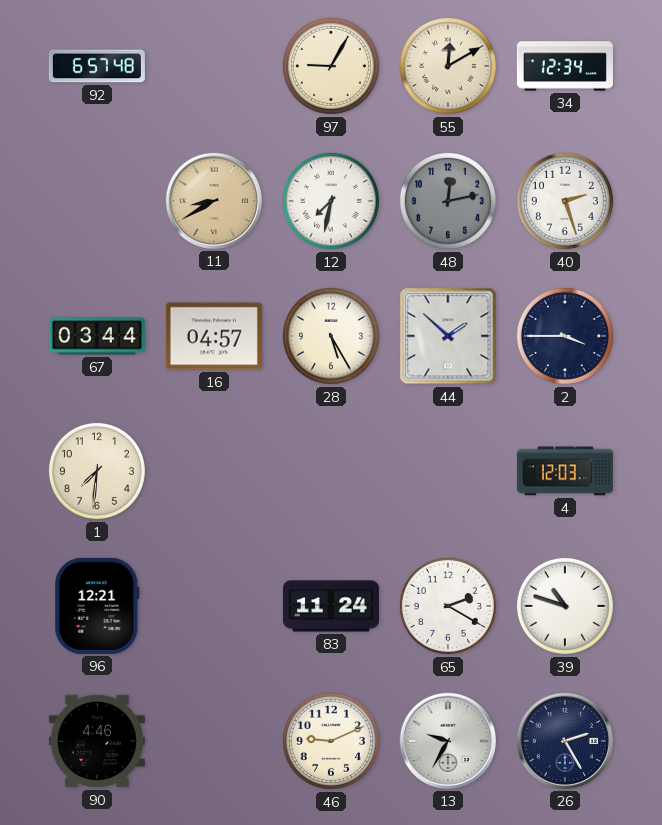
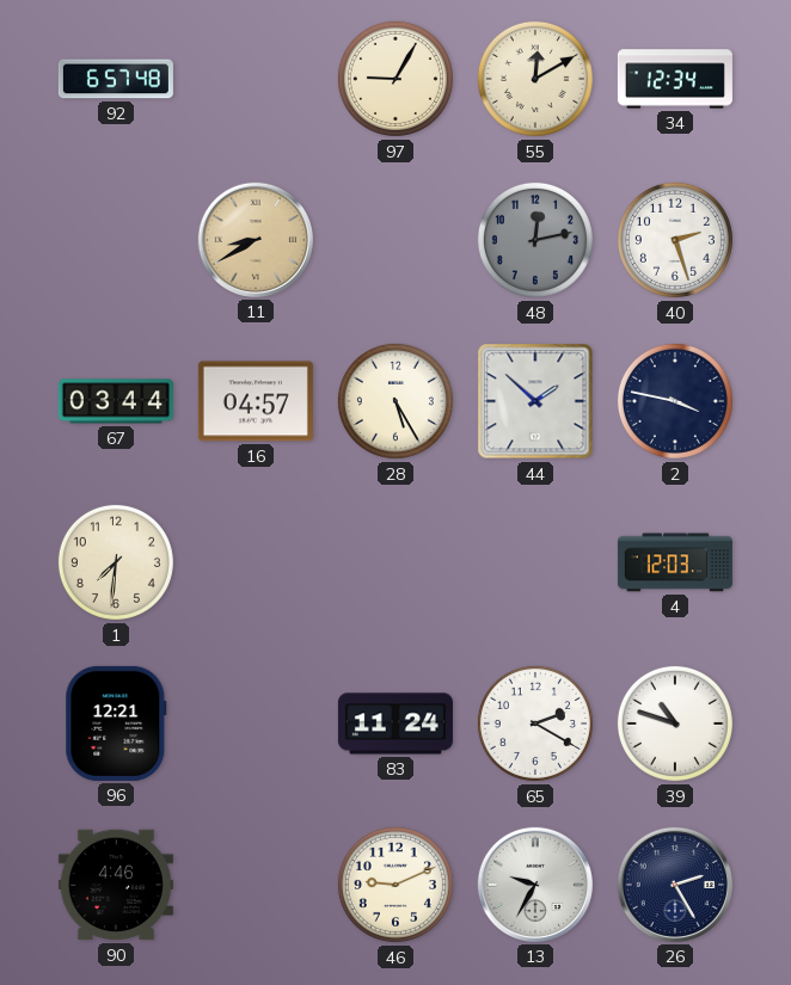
12: 7:32 -> none
2: 3:45 -> 3:47
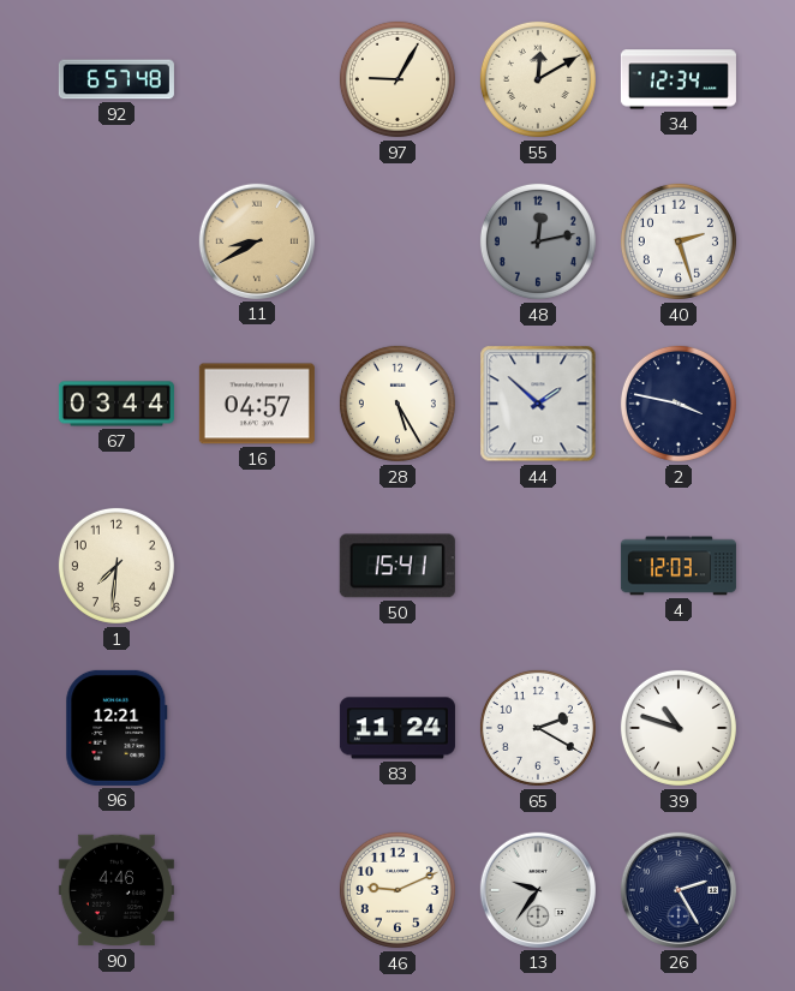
50: none -> 15:41
13: 9:35 -> 9:36
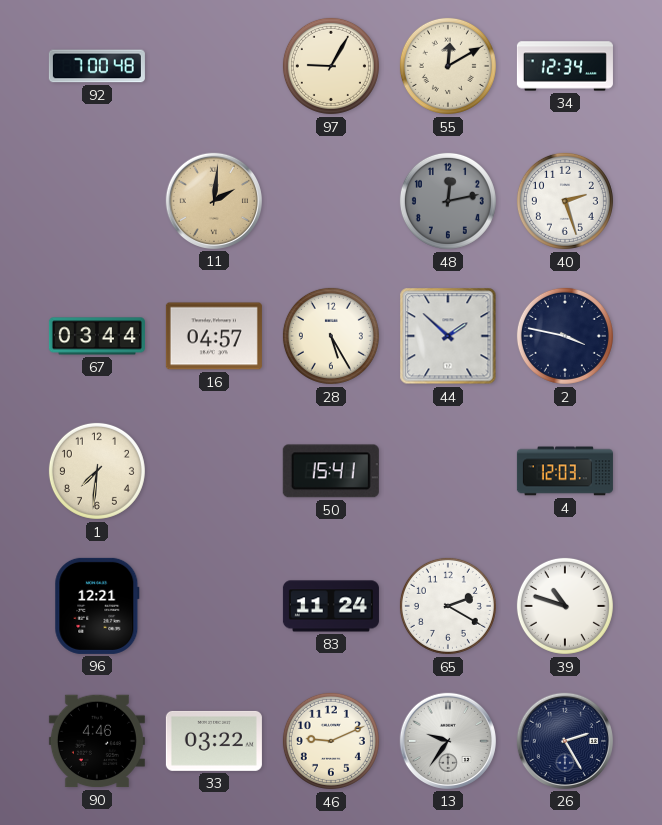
92: 6:57 -> 7:00
11: 8:40 -> 2:01
33: none -> 03:22
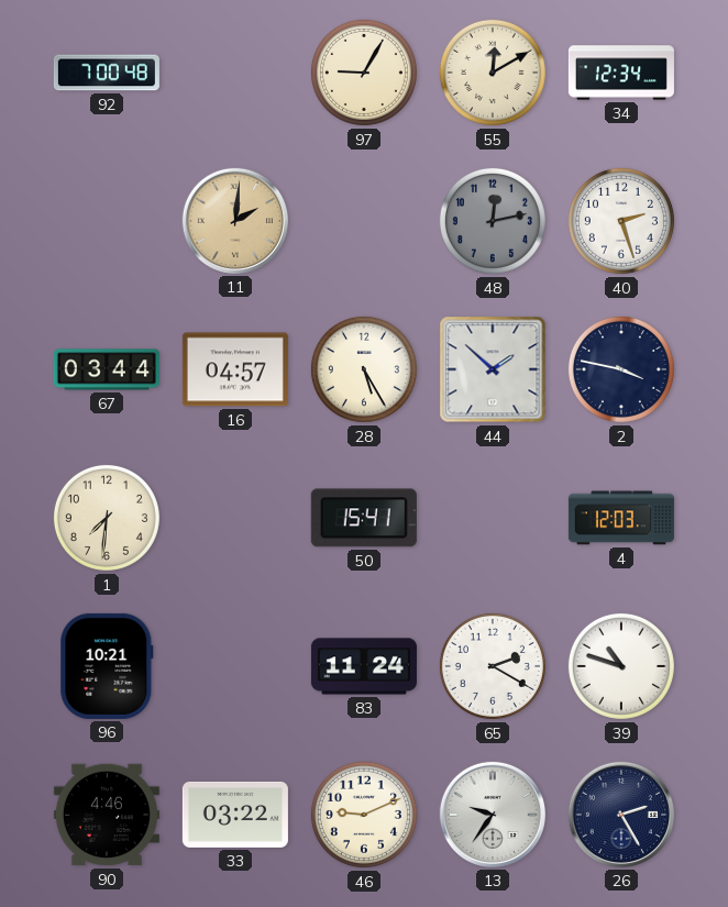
96: 12:21 -> 10:21
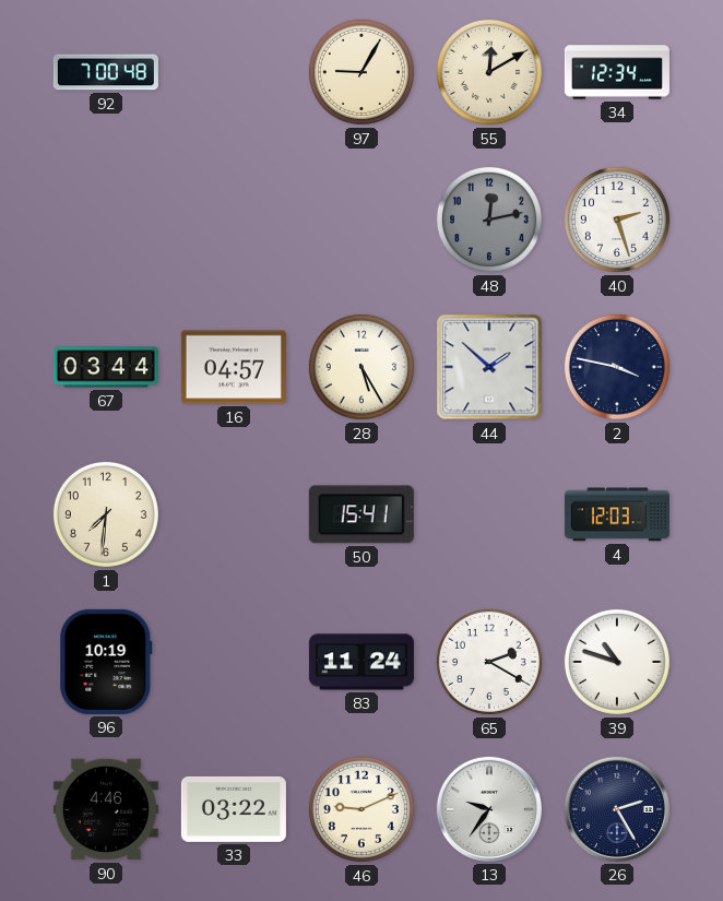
11: 2:01 -> none
96: 10:21 -> 10:19
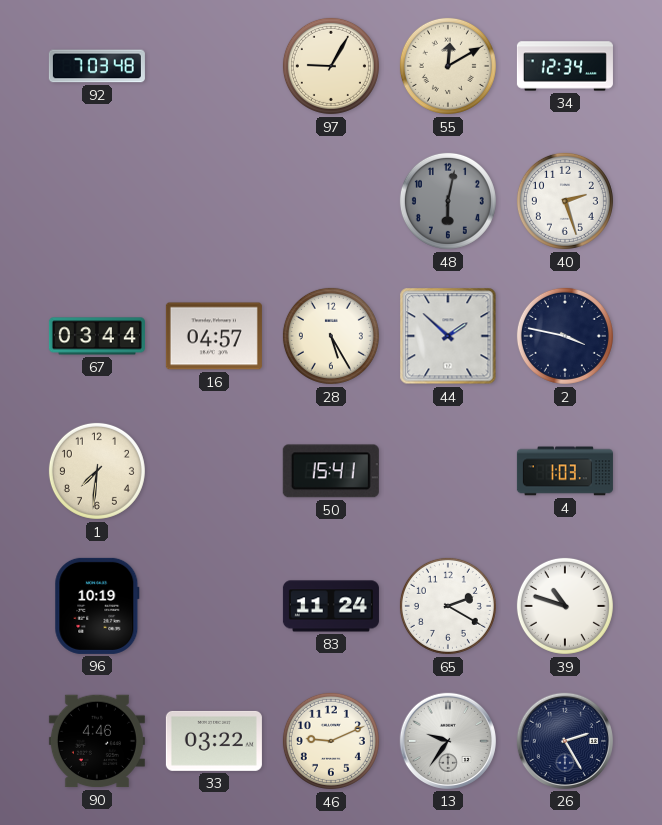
92: 7:00 -> 7:03
48: 12:13 -> 6:02
4: 12:03 -> 1:03
